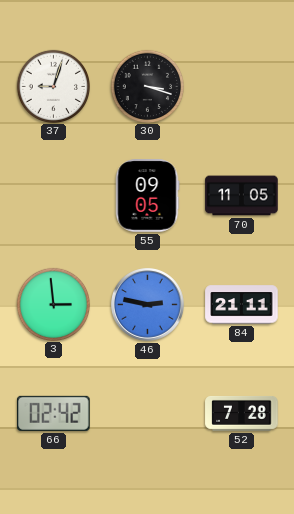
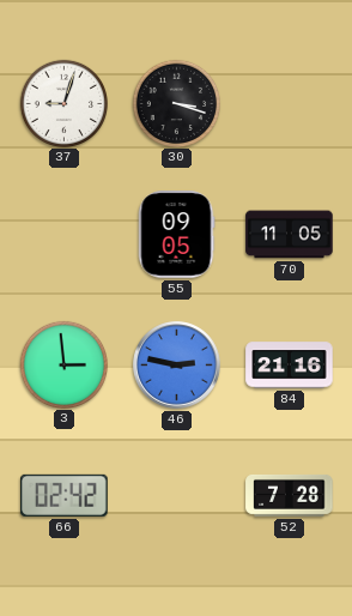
84: 21:11 -> 21:16
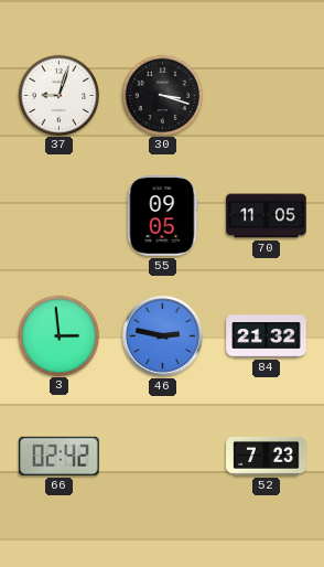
84: 21:16 -> 21:32
52: 7:28 -> 7:23
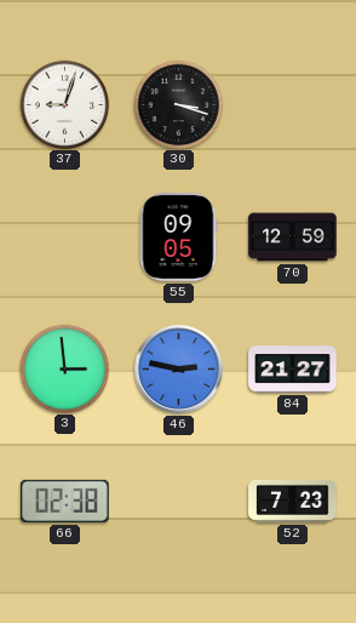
70: 11:05 -> 12:59
84: 21:32 -> 21:27
66: 02:42 -> 02:38
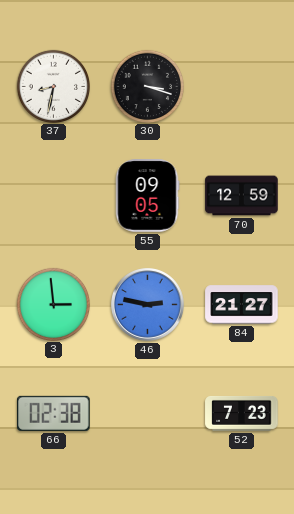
37: 9:03 -> 8:32
